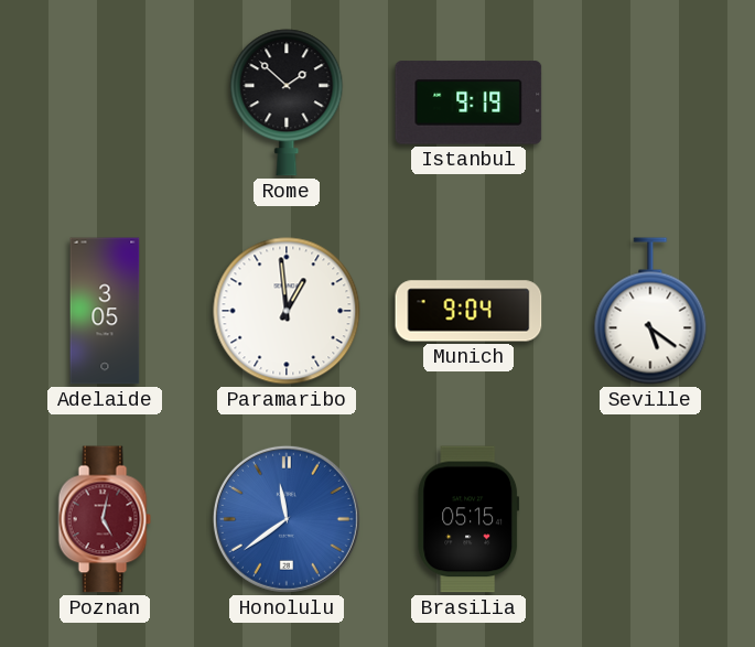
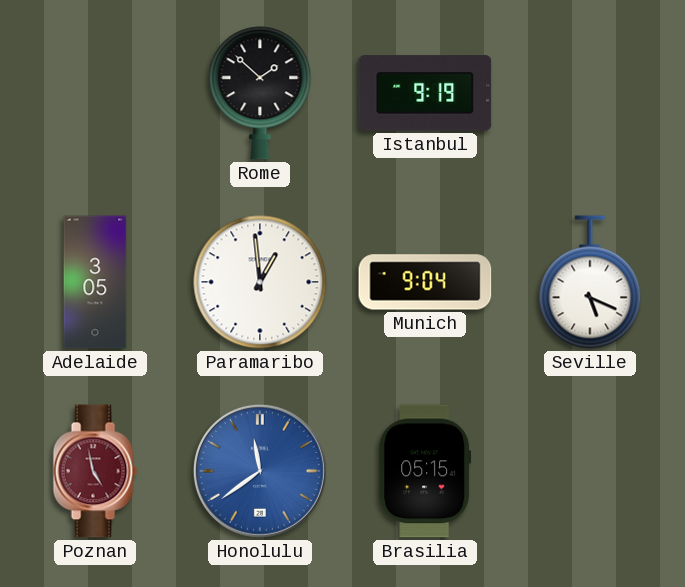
Seville: 5:21 -> 5:19
Poznan: 5:02 -> 4:58
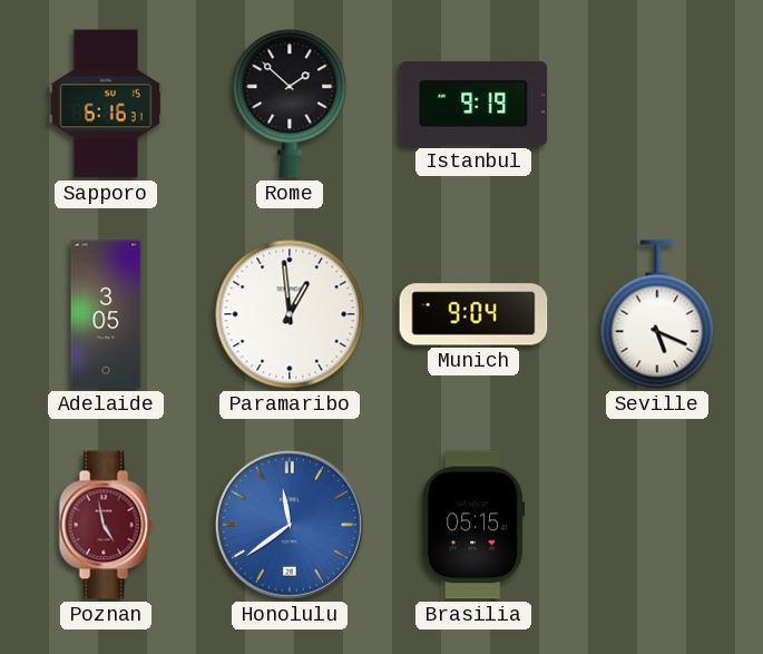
Sapporo: none -> 6:16
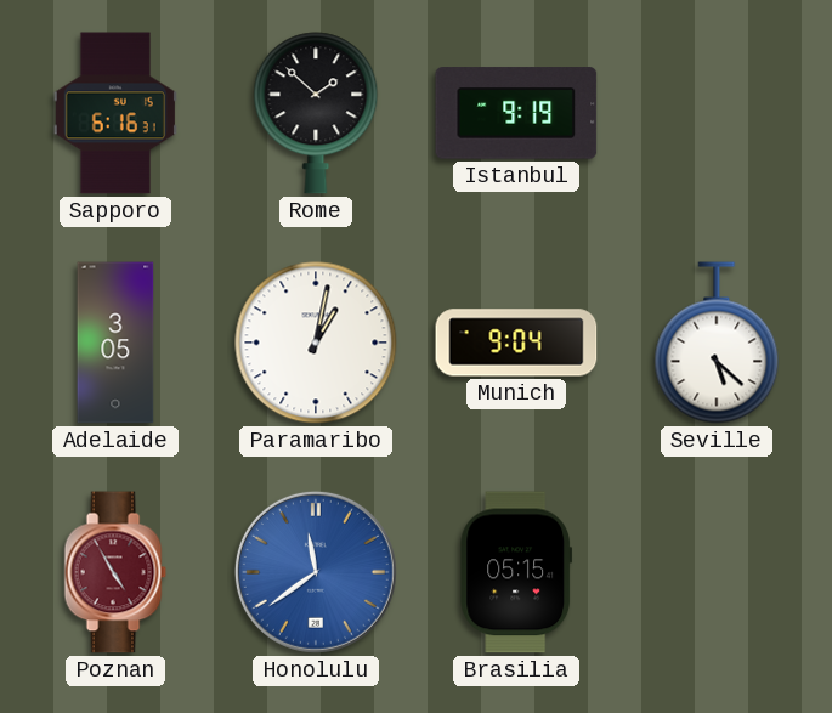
Paramaribo: 12:59 -> 1:02
Seville: 5:19 -> 5:22
Poznan: 4:58 -> 4:55
